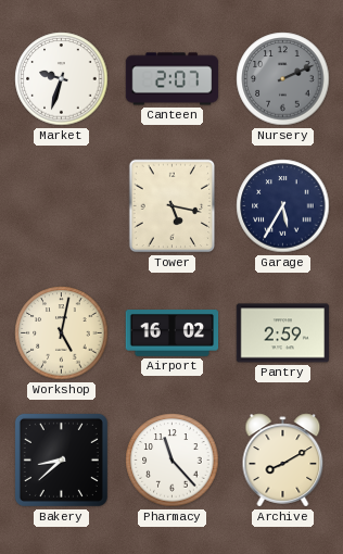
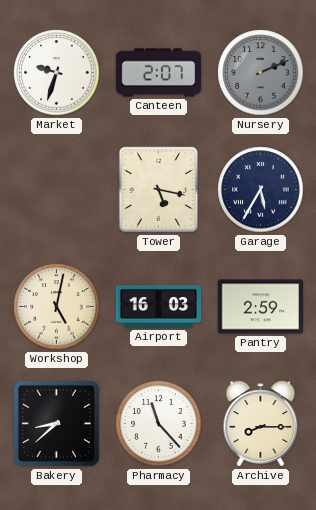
Airport: 16:02 -> 16:03
Archive: 8:10 -> 8:15
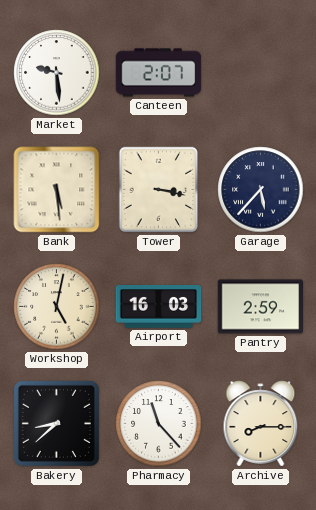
Market: 9:33 -> 9:29
Nursery: 2:11 -> none
Bank: none -> 5:29
Tower: 5:17 -> 3:17
Garage: 5:35 -> 5:37
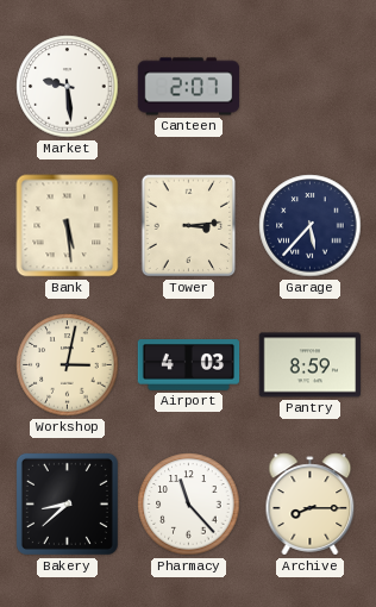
Tower: 3:17 -> 3:14
Workshop: 5:02 -> 3:02
Airport: 16:03 -> 4:03
Pantry: 2:59 -> 8:59
